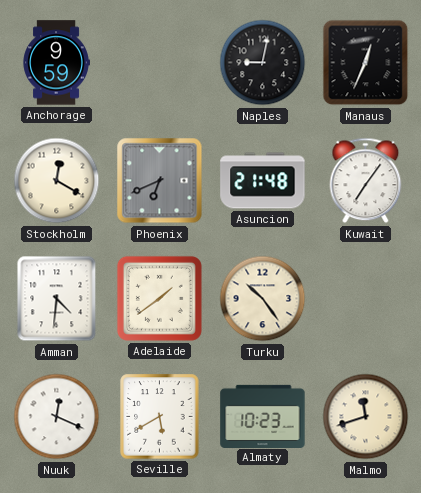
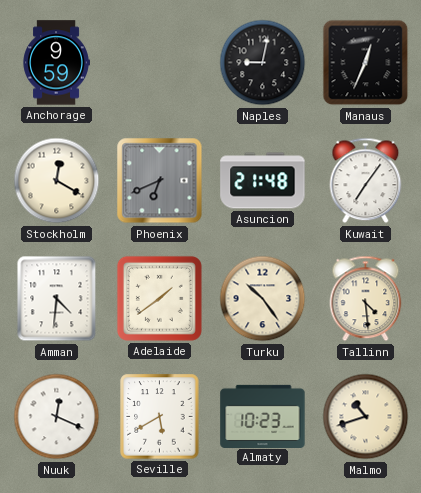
Tallinn: none -> 4:29
Malmo: 11:42 -> 10:42
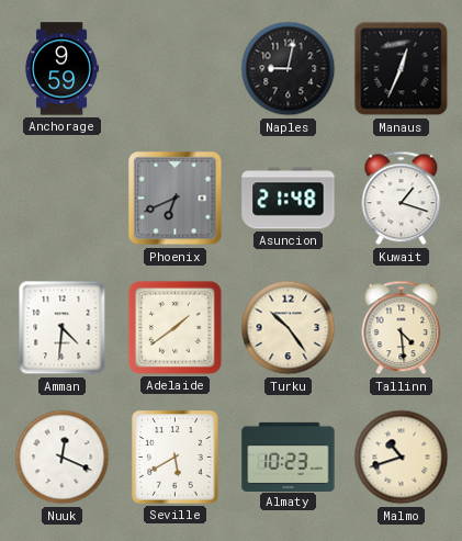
Stockholm: 12:20 -> none
Kuwait: 7:06 -> 1:18
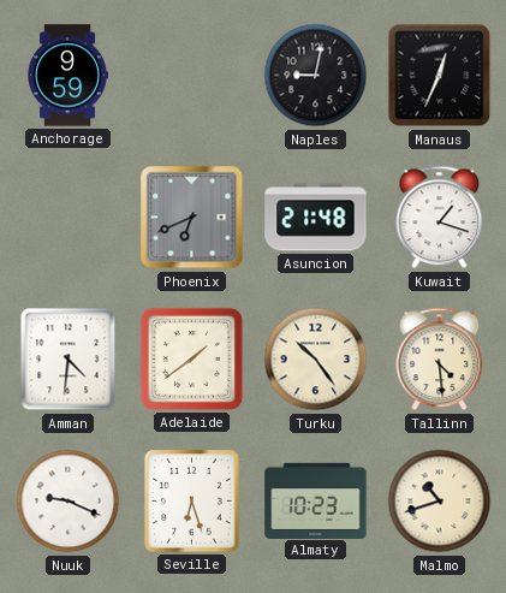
Nuuk: 12:19 -> 9:19
Seville: 5:40 -> 6:27
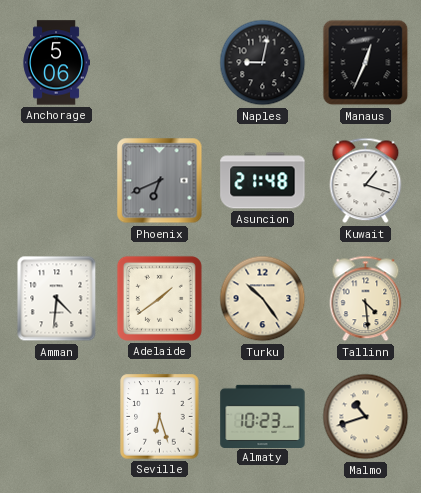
Anchorage: 9:59 -> 5:06
Nuuk: 9:19 -> none
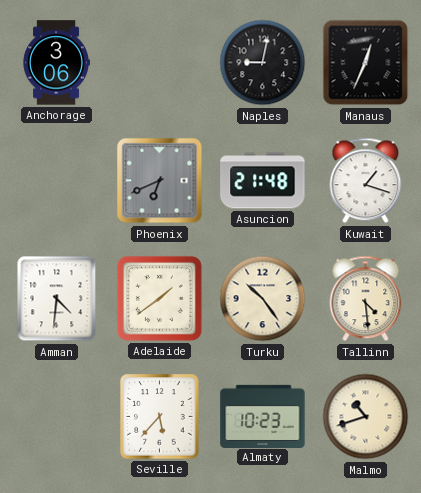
Anchorage: 5:06 -> 3:06
Seville: 6:27 -> 5:37
